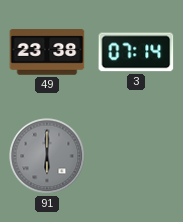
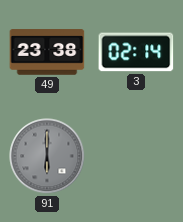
3: 07:14 -> 02:14
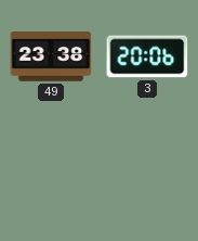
3: 02:14 -> 20:06
91: 6:00 -> none
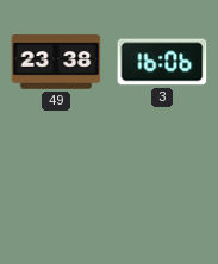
3: 20:06 -> 16:06
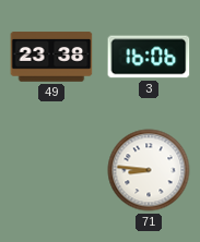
71: none -> 8:46
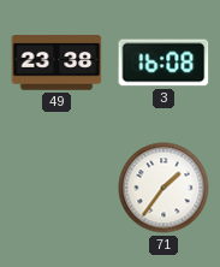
3: 16:06 -> 16:08
71: 8:46 -> 1:36
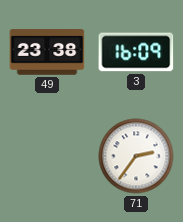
3: 16:08 -> 16:09
71: 1:36 -> 2:36
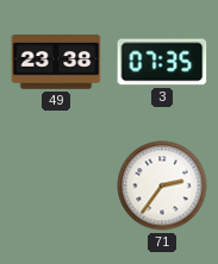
3: 16:09 -> 07:35
